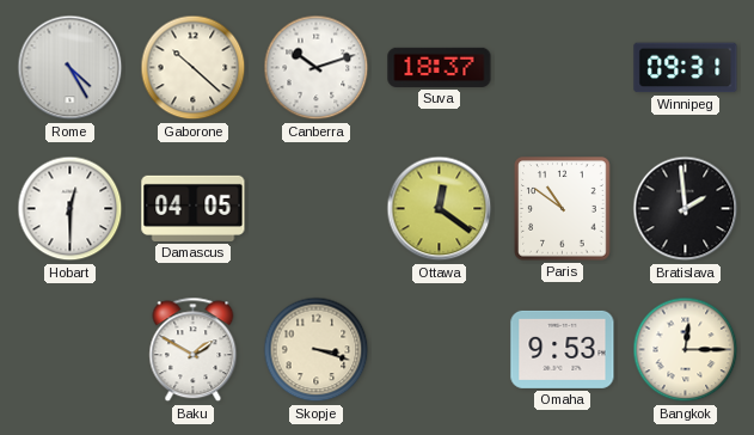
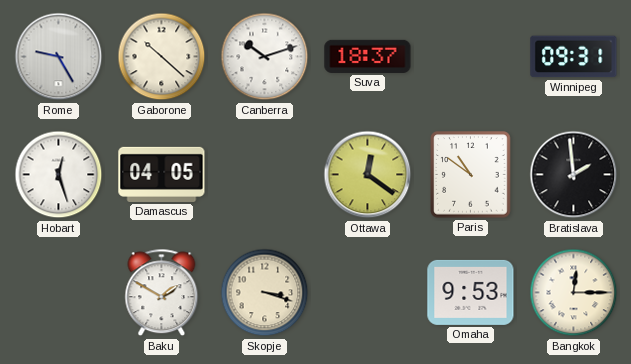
Rome: 4:25 -> 9:25
Hobart: 12:30 -> 12:27
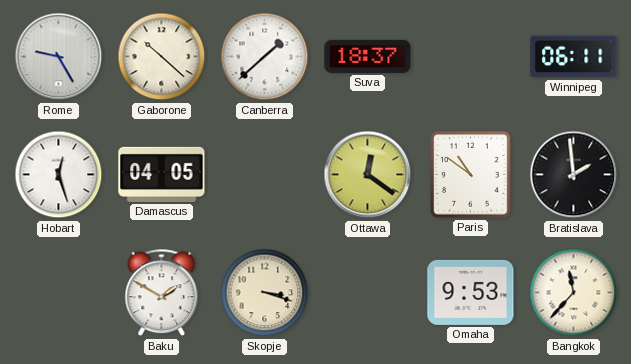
Canberra: 10:12 -> 1:38
Winnipeg: 09:31 -> 06:11
Bangkok: 12:15 -> 11:37
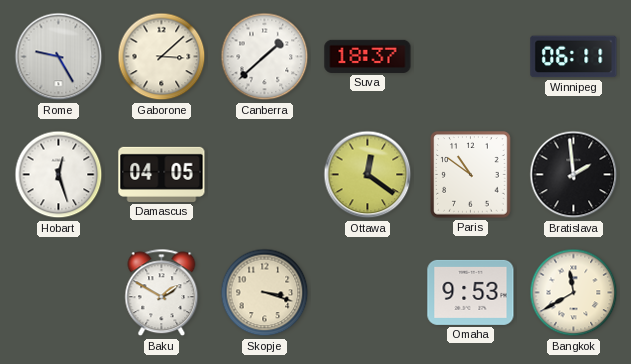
Gaborone: 10:22 -> 3:08
Bangkok: 11:37 -> 11:40
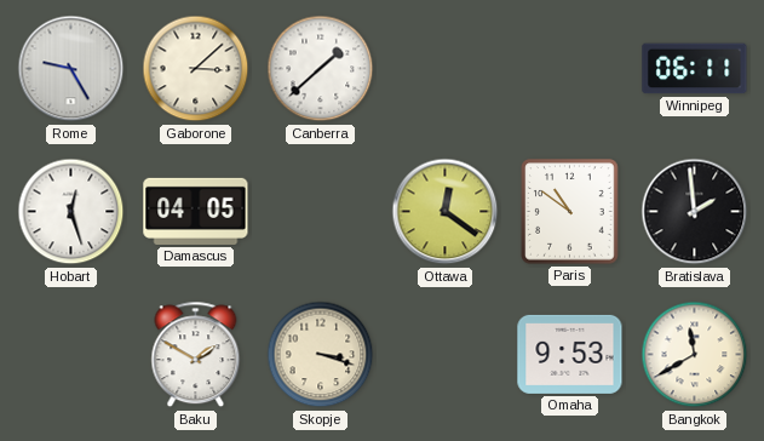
Suva: 18:37 -> none
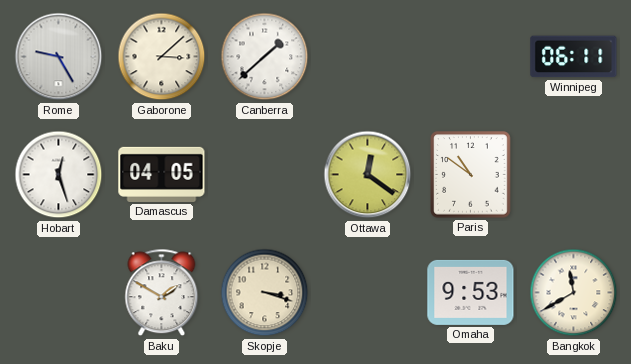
Bratislava: 1:59 -> none
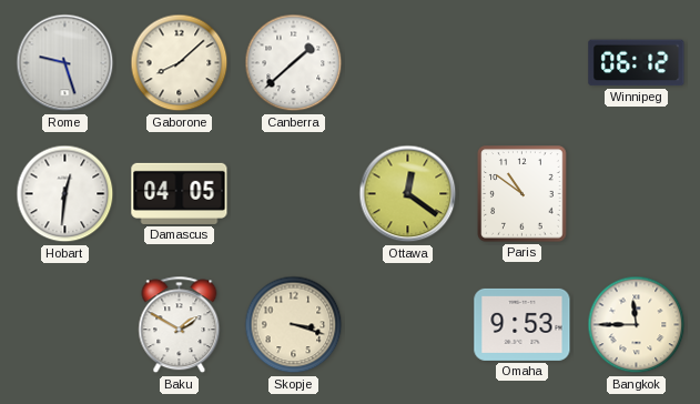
Rome: 9:25 -> 9:27
Gaborone: 3:08 -> 8:08
Winnipeg: 06:11 -> 06:12
Hobart: 12:27 -> 12:31
Bangkok: 11:40 -> 11:45
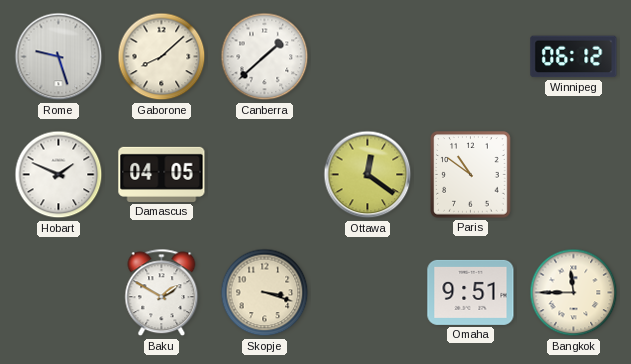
Hobart: 12:31 -> 1:49
Omaha: 9:53 -> 9:51
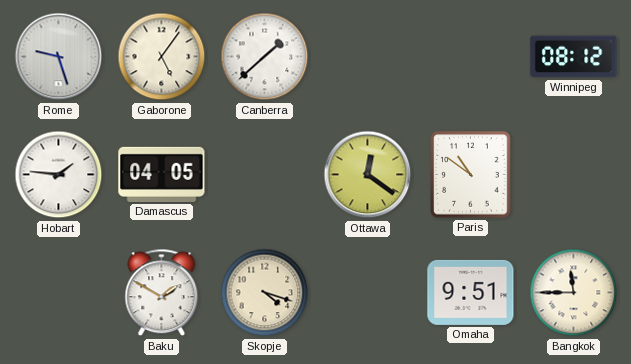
Gaborone: 8:08 -> 5:06
Winnipeg: 06:12 -> 08:12
Hobart: 1:49 -> 1:46
Skopje: 3:18 -> 4:18
